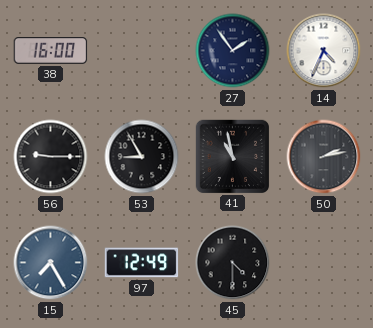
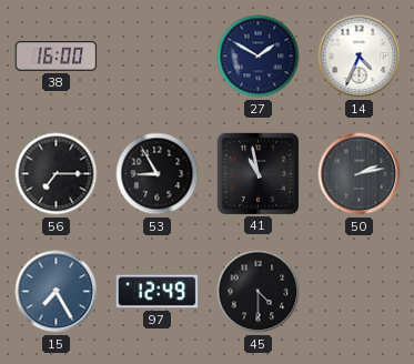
27: 1:54 -> 1:50
56: 9:15 -> 7:15
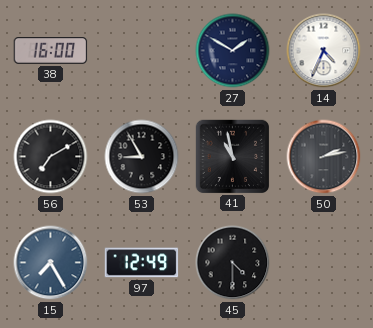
56: 7:15 -> 7:10
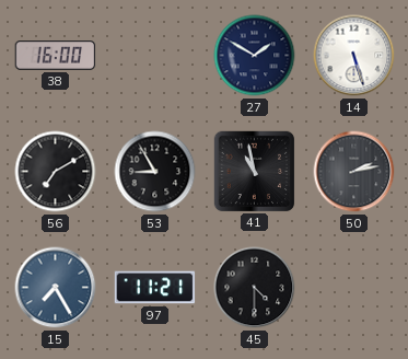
14: 4:34 -> 5:27
97: 12:49 -> 11:21
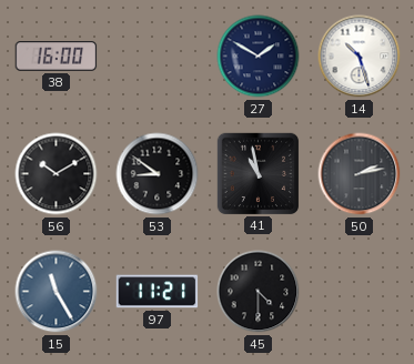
14: 5:27 -> 10:27
56: 7:10 -> 10:10
53: 8:55 -> 8:51
15: 7:25 -> 11:25
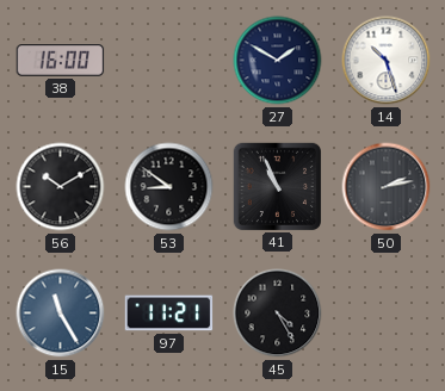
41: 10:58 -> 10:56
45: 4:30 -> 4:25
